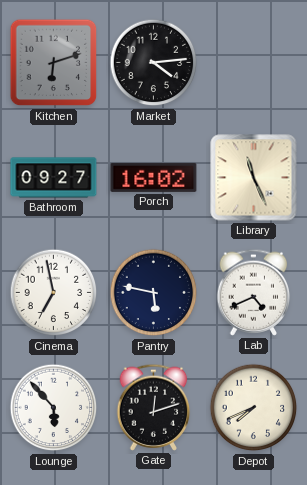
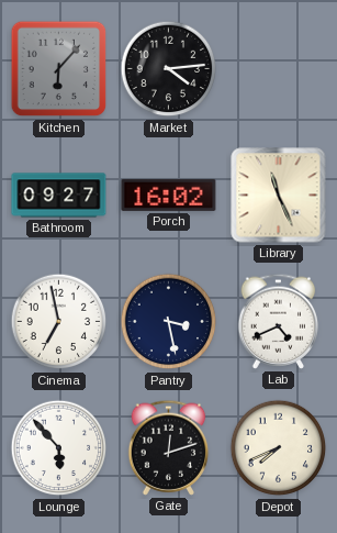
Kitchen: 6:12 -> 6:07
Pantry: 5:47 -> 3:28
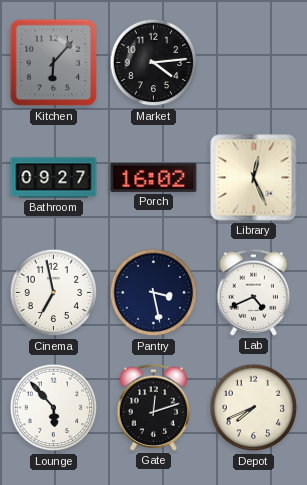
Library: 11:26 -> 12:26
